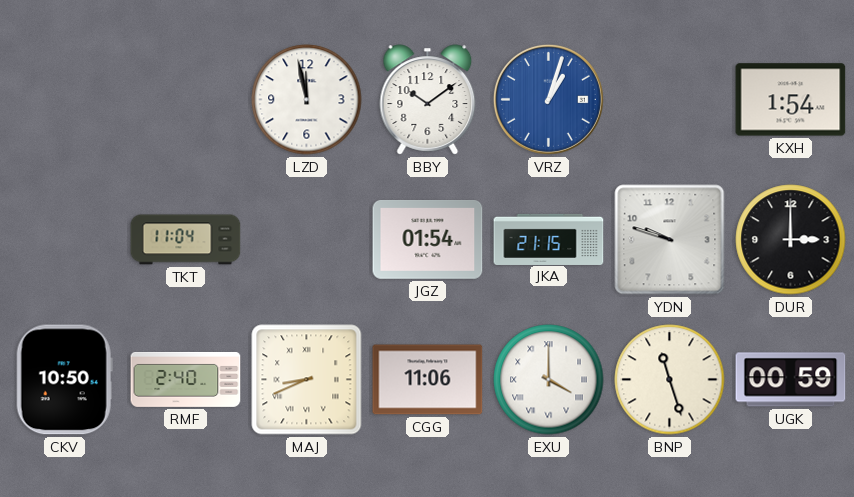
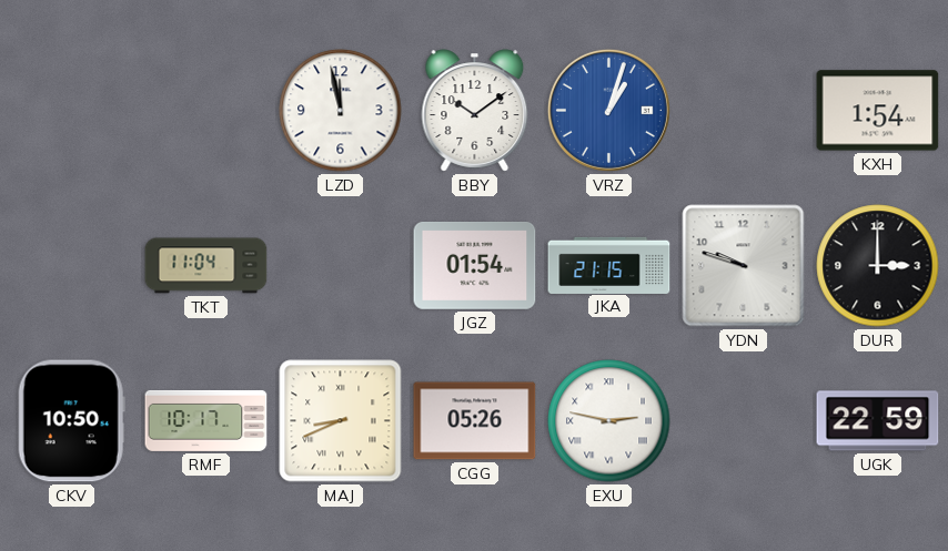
RMF: 2:40 -> 10:17
CGG: 11:06 -> 05:26
EXU: 4:00 -> 2:47
BNP: 11:27 -> none
UGK: 00:59 -> 22:59
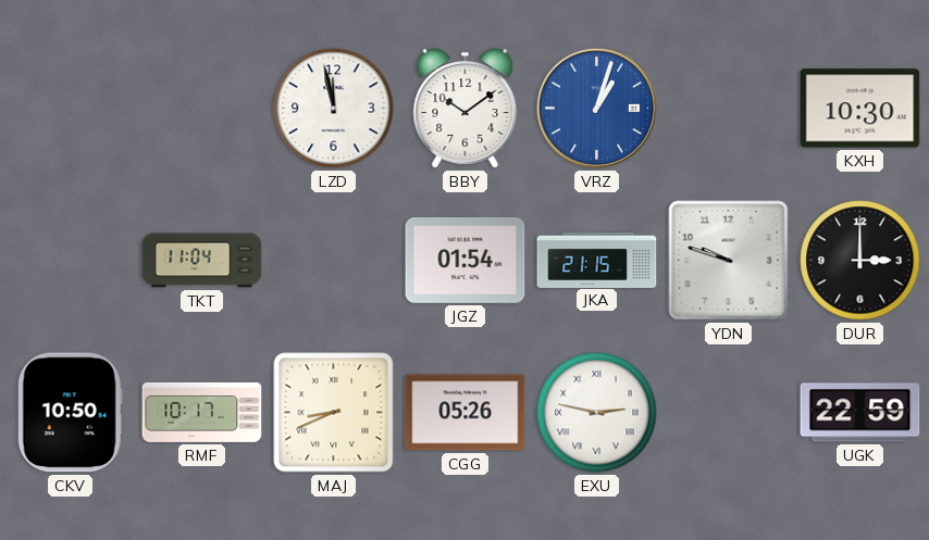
KXH: 1:54 -> 10:30
